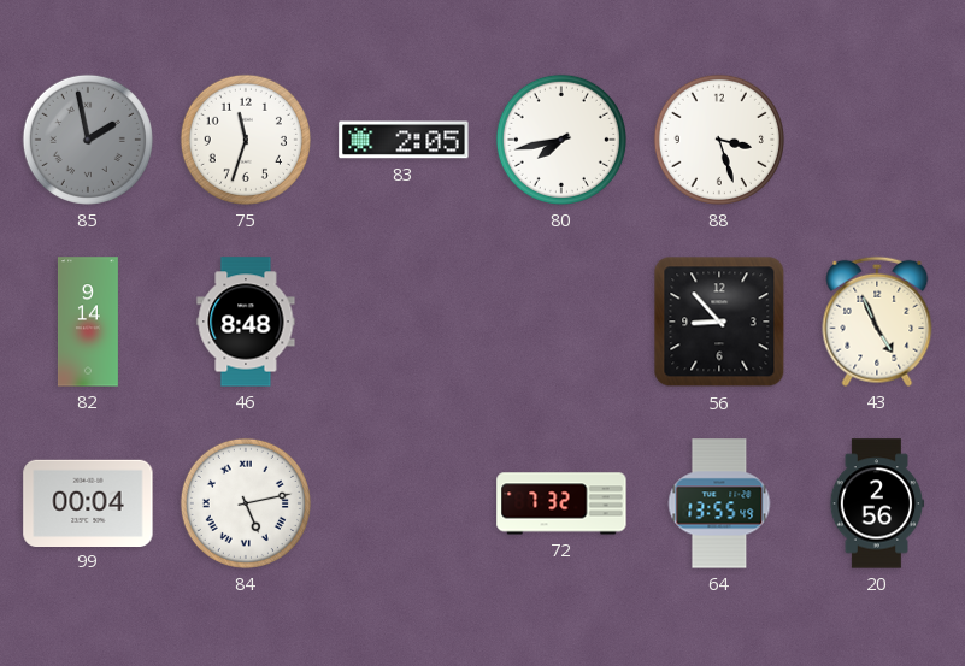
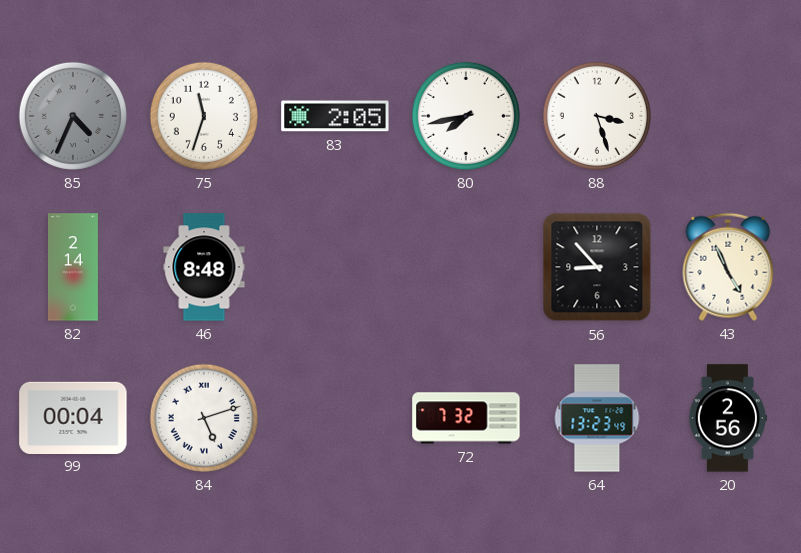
85: 1:58 -> 4:34
82: 9:14 -> 2:14
84: 5:13 -> 5:12
64: 13:55 -> 13:23
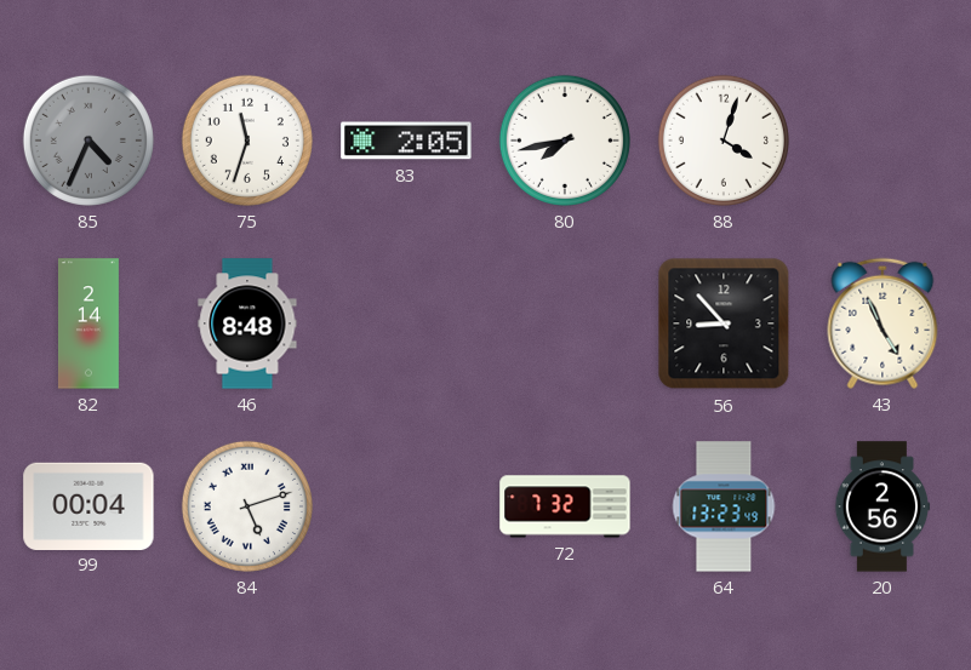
88: 3:27 -> 4:03
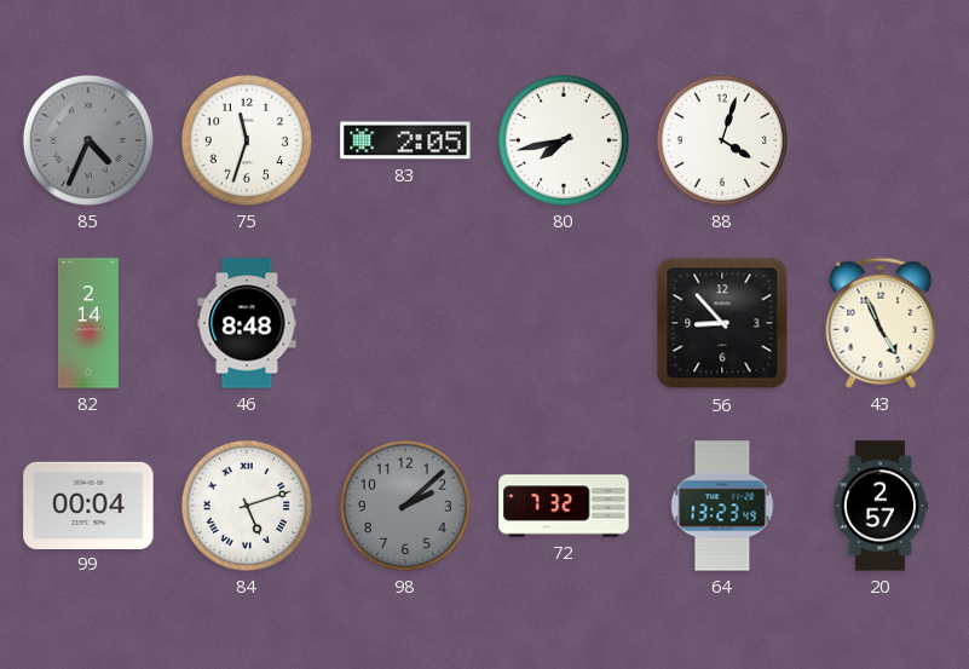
98: none -> 2:08
20: 2:56 -> 2:57
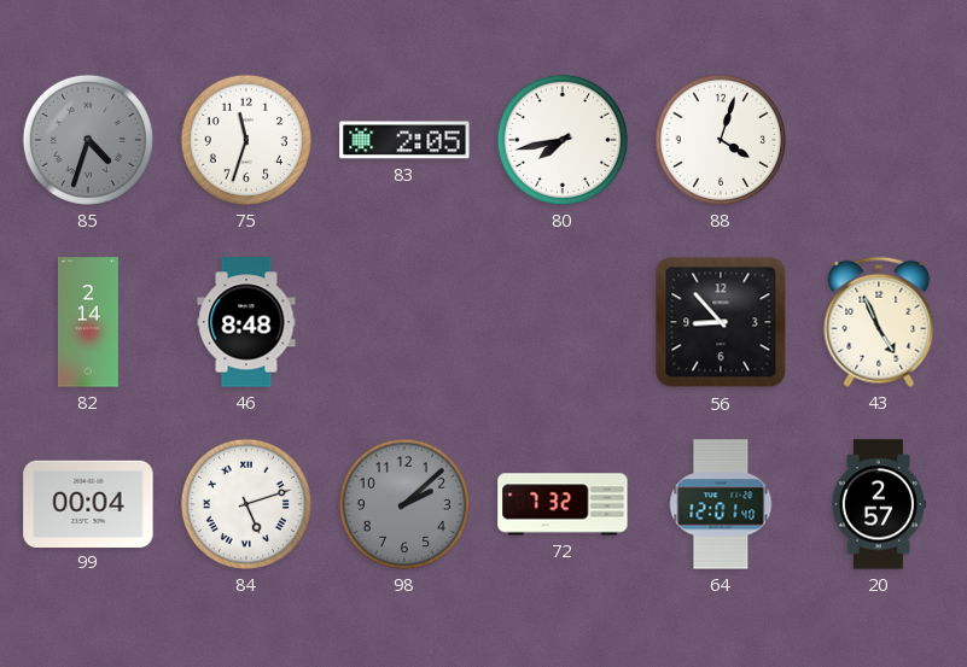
85: 4:34 -> 4:33
64: 13:23 -> 12:01
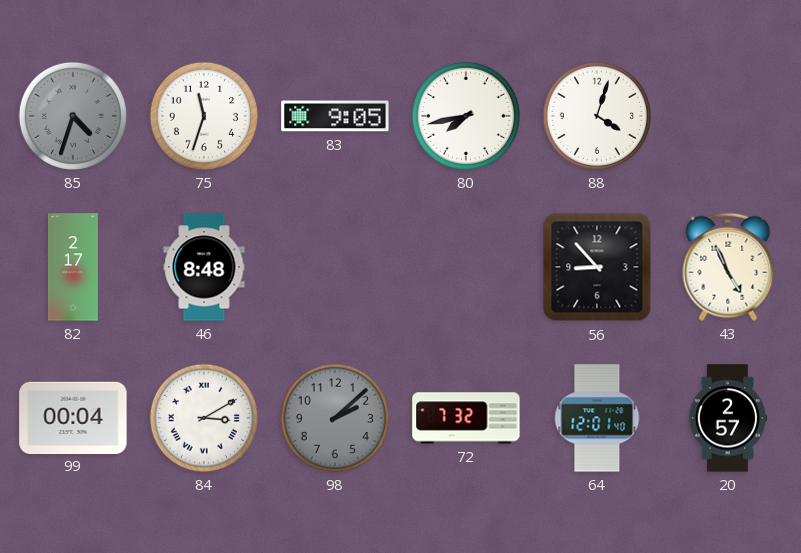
83: 2:05 -> 9:05
82: 2:14 -> 2:17
84: 5:12 -> 3:10
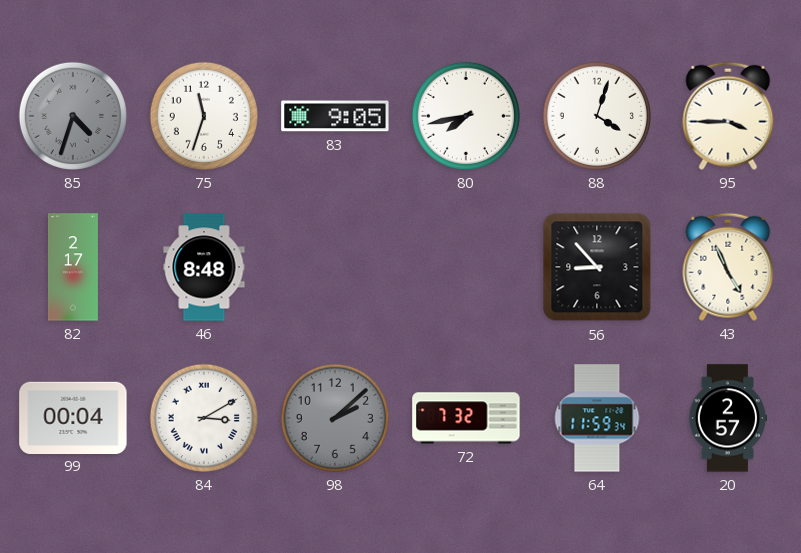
95: none -> 3:45
64: 12:01 -> 11:59
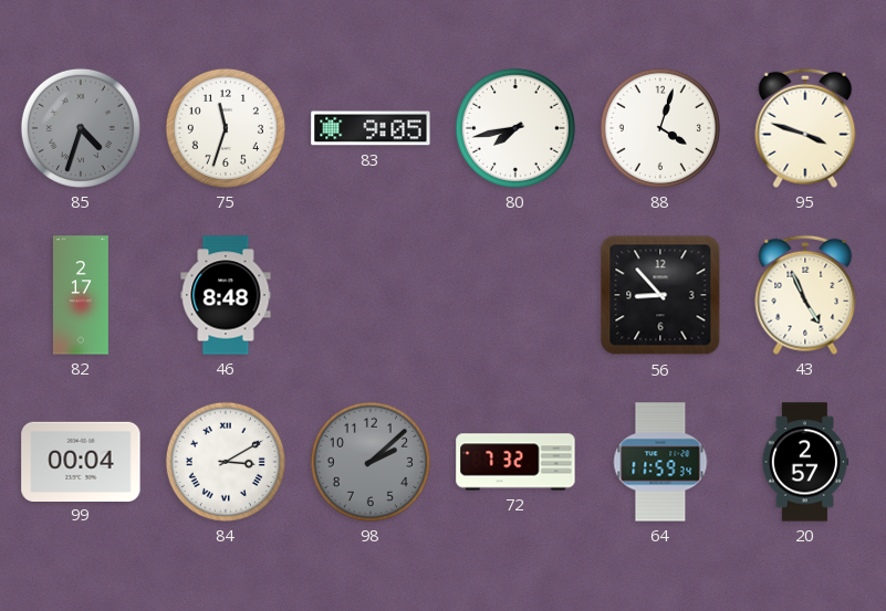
95: 3:45 -> 3:48
